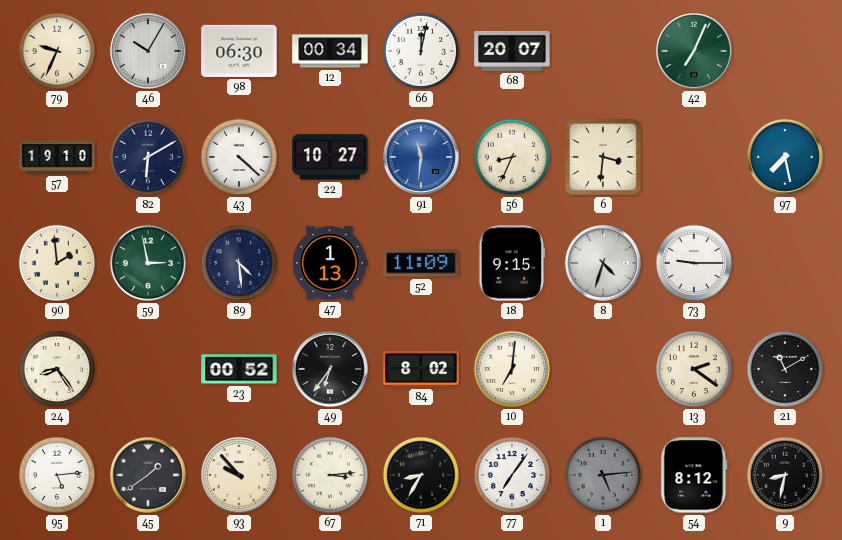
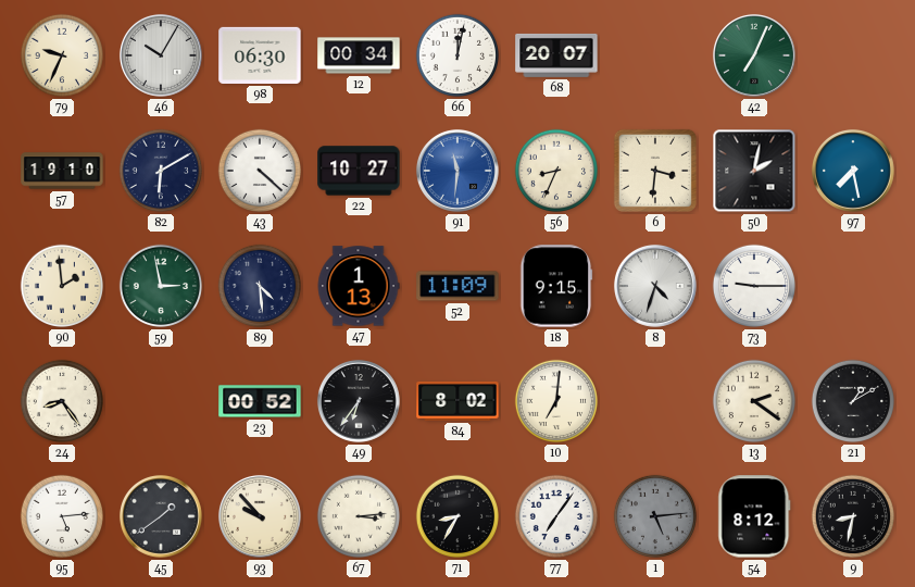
50: none -> 2:02
21: 11:10 -> 1:10
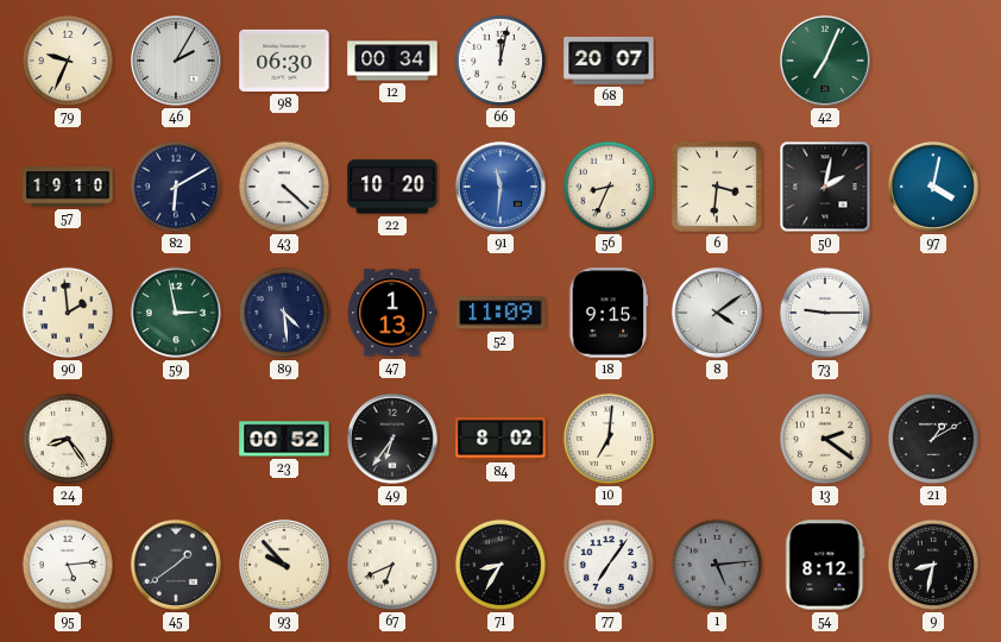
46: 10:05 -> 2:05
22: 10:27 -> 10:20
97: 7:28 -> 4:02
8: 4:33 -> 4:09
67: 3:14 -> 6:41
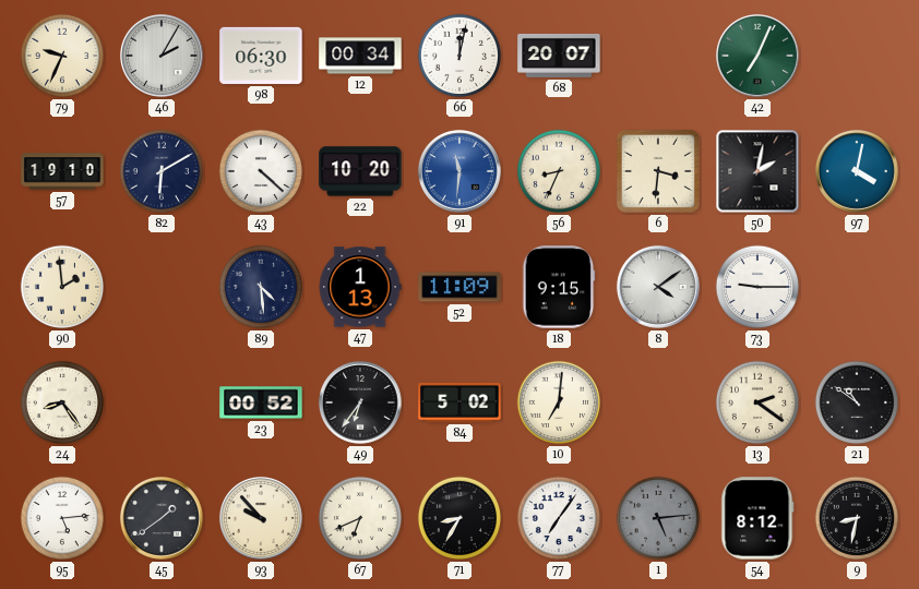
59: 2:58 -> none
84: 8:02 -> 5:02
21: 1:10 -> 10:51
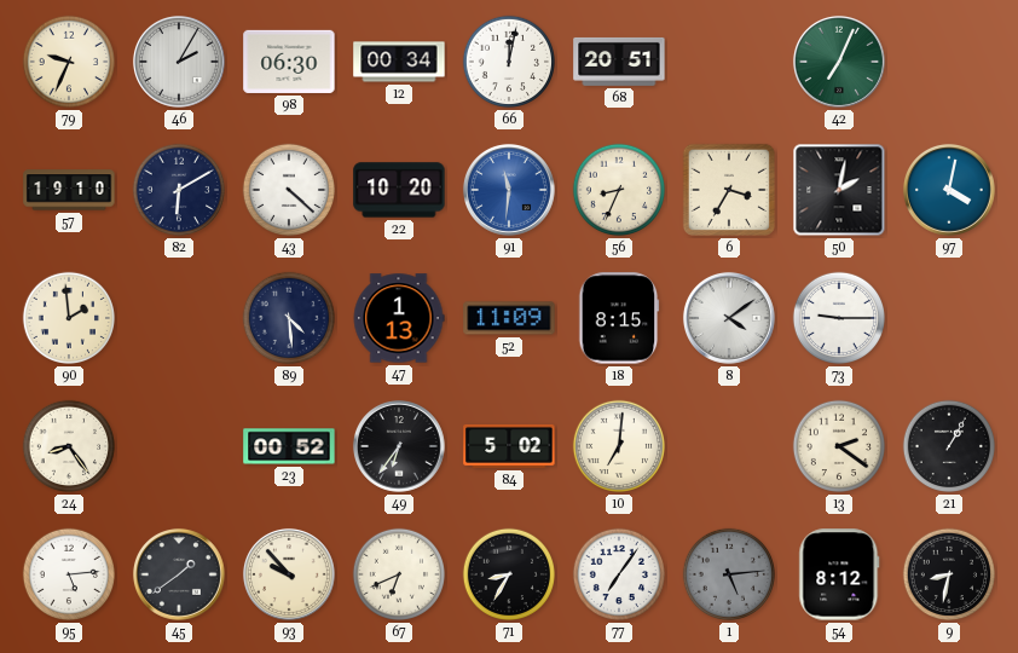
68: 20:07 -> 20:51
6: 3:31 -> 3:35
18: 9:15 -> 8:15
21: 10:51 -> 1:05
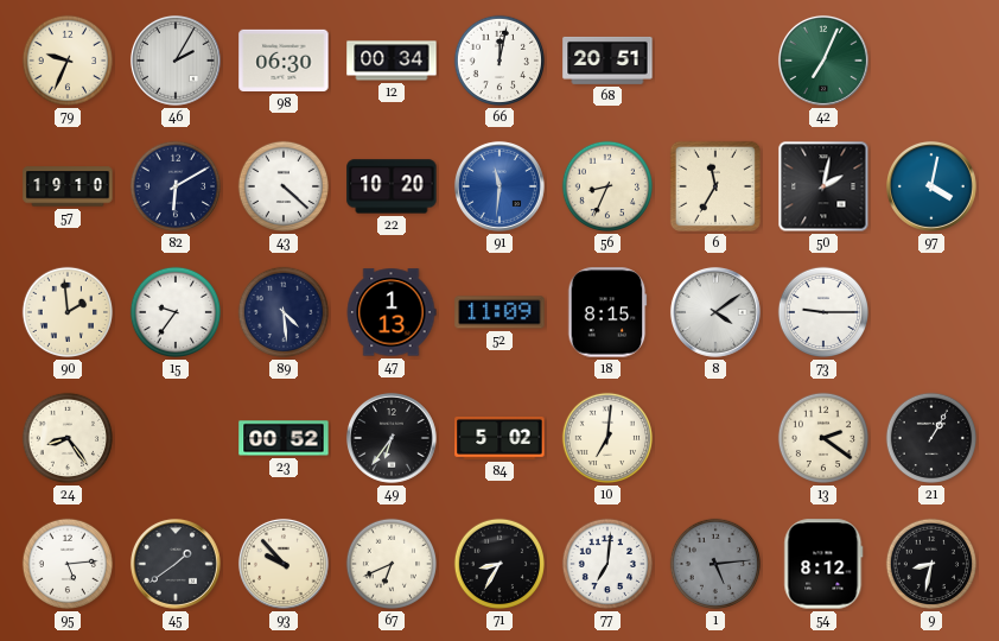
6: 3:35 -> 11:35
15: none -> 9:36
77: 7:06 -> 7:01
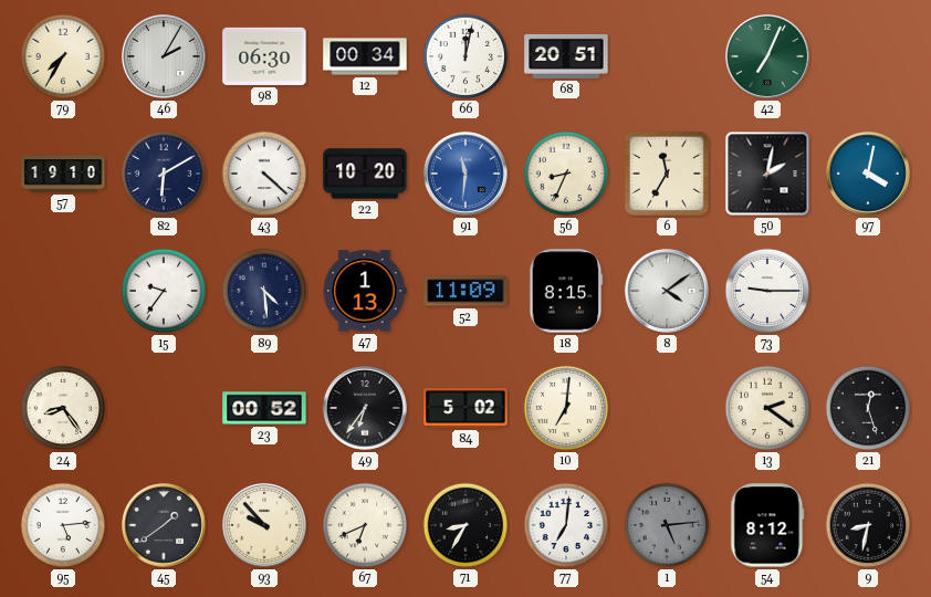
79: 9:34 -> 7:35
90: 1:59 -> none
21: 1:05 -> 12:27
